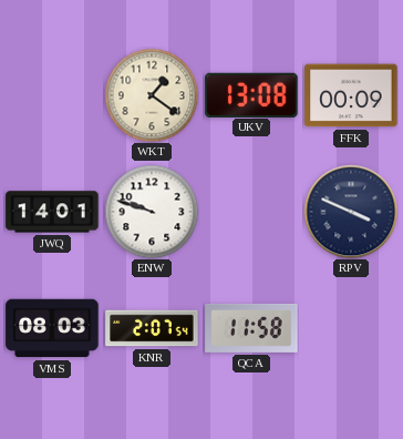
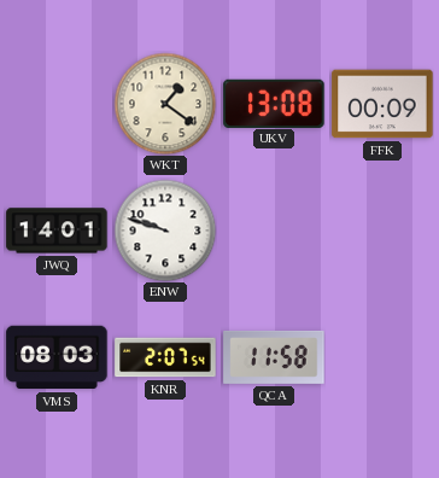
RPV: 3:49 -> none
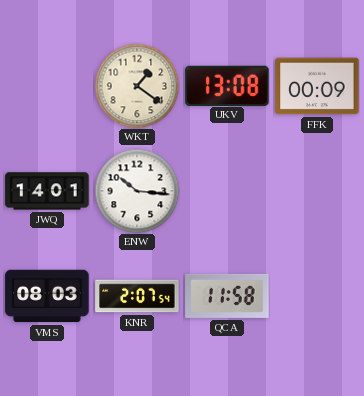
ENW: 9:48 -> 10:16
